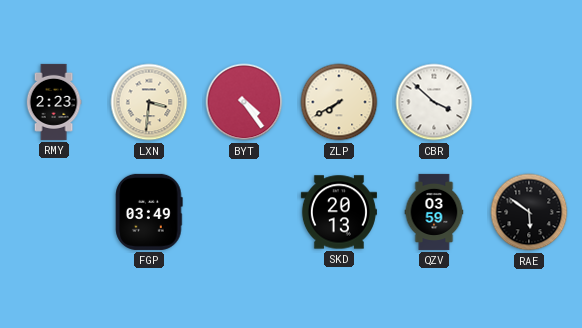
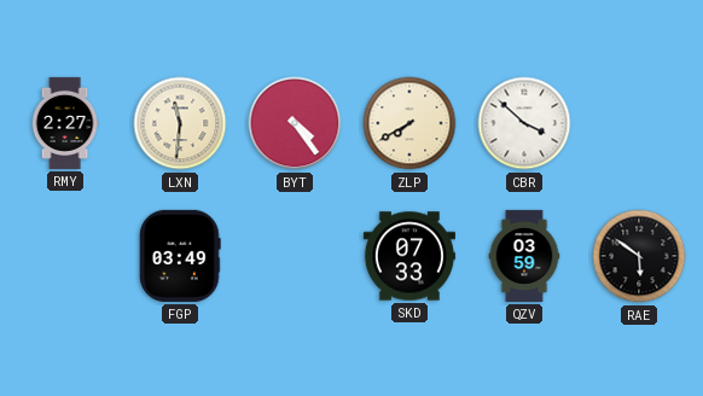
RMY: 2:23 -> 2:27
LXN: 3:31 -> 11:31
SKD: 20:13 -> 07:33
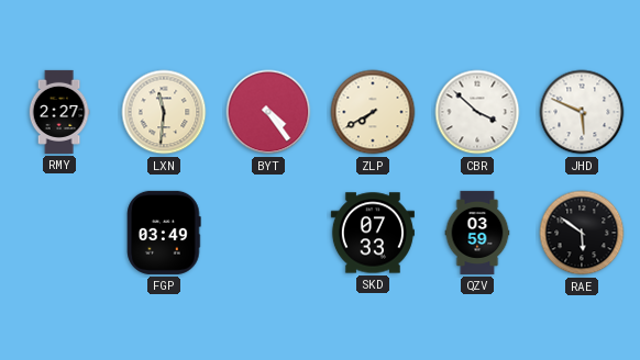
JHD: none -> 5:49
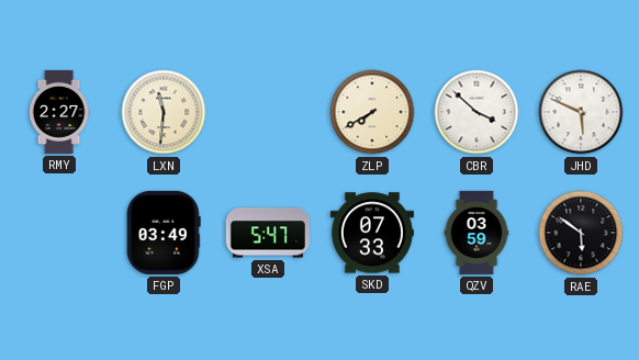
BYT: 4:24 -> none
XSA: none -> 5:47
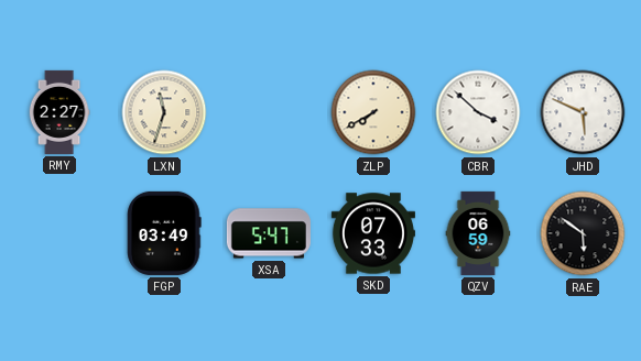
LXN: 11:31 -> 11:33
QZV: 03:59 -> 06:59
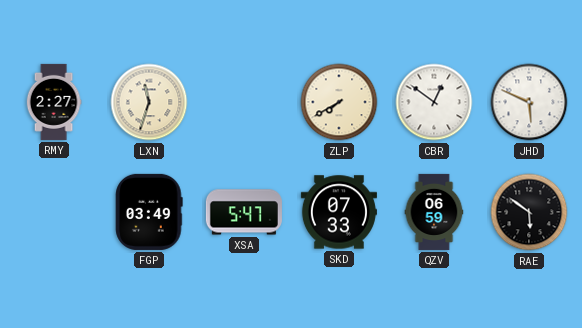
CBR: 3:52 -> 12:51
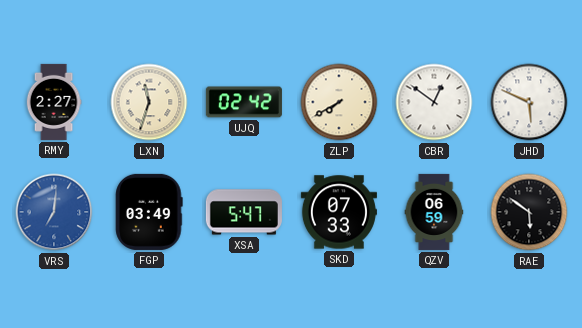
UJQ: none -> 02:42
VRS: none -> 7:01
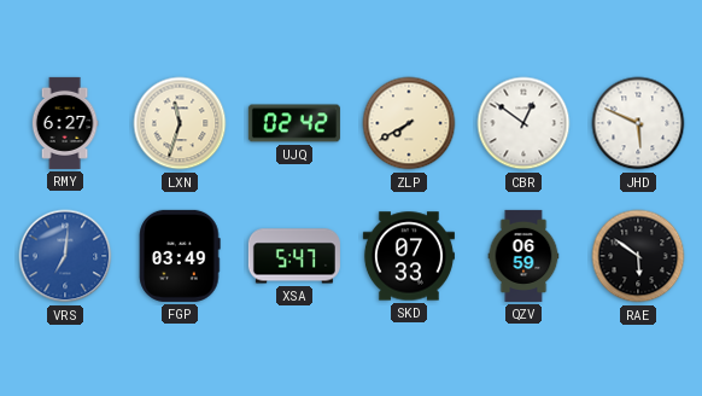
RMY: 2:27 -> 6:27
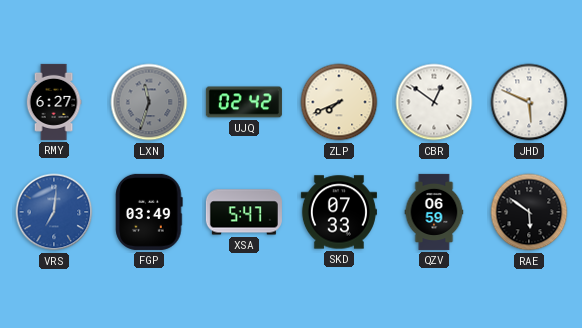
LXN dial: cream -> grey
ZLP: 7:40 -> 7:41
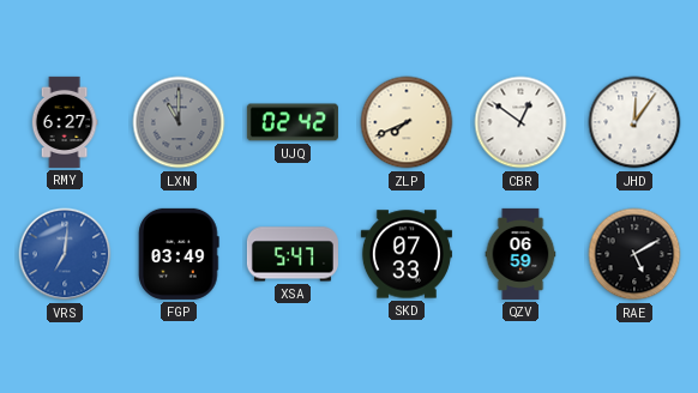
LXN: 11:33 -> 11:00
JHD: 5:49 -> 12:06
RAE: 5:51 -> 5:10
